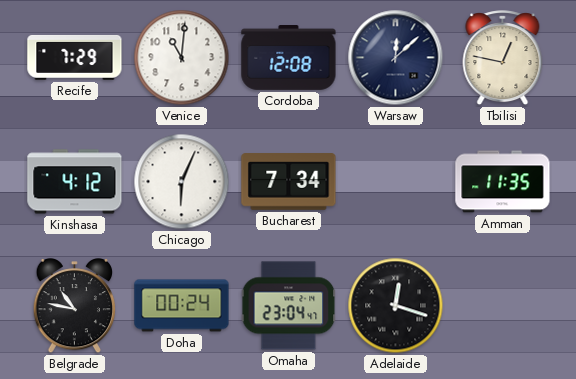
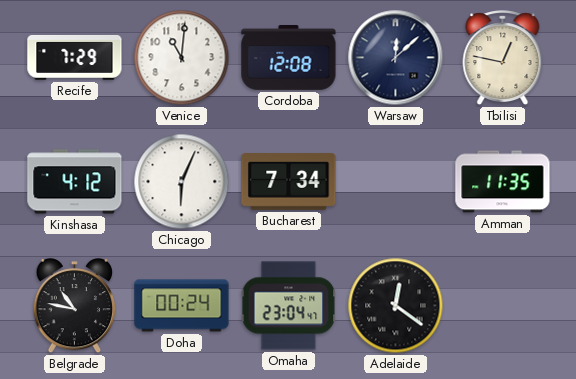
Adelaide: 12:18 -> 12:21
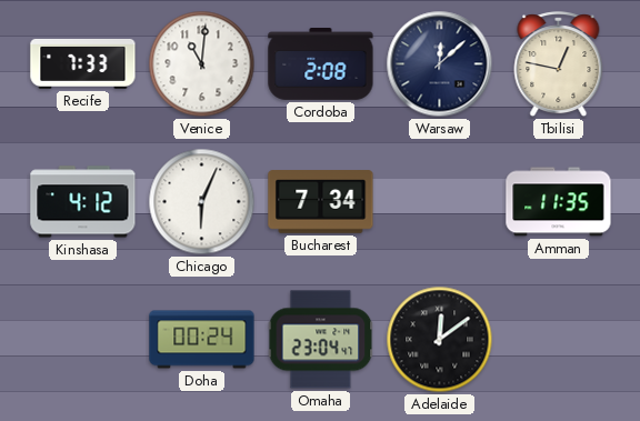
Recife: 7:29 -> 7:33
Cordoba: 12:08 -> 2:08
Belgrade: 10:47 -> none
Adelaide: 12:21 -> 12:09
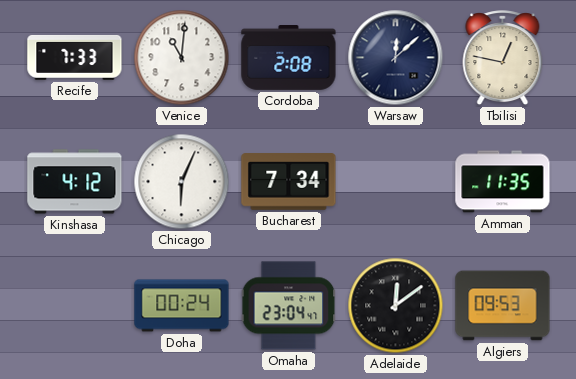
Algiers: none -> 09:53
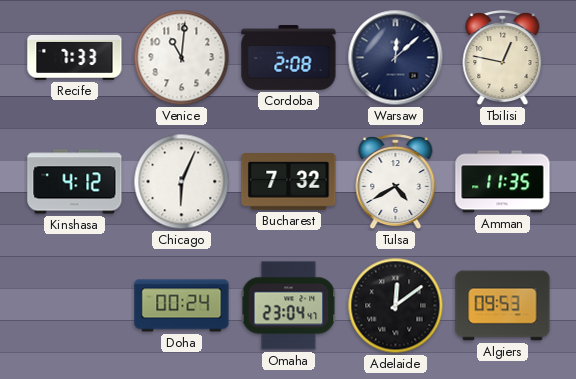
Bucharest: 7:34 -> 7:32
Tulsa: none -> 4:40
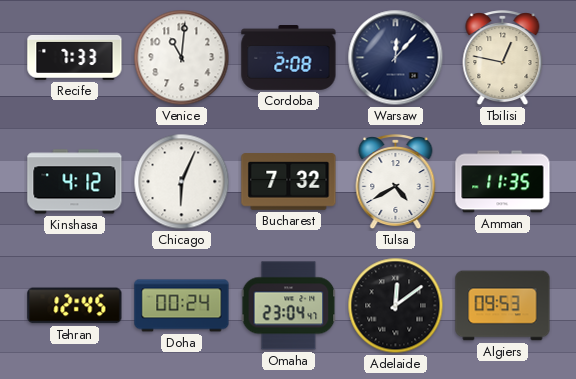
Warsaw: 12:08 -> 12:07
Tehran: none -> 12:45
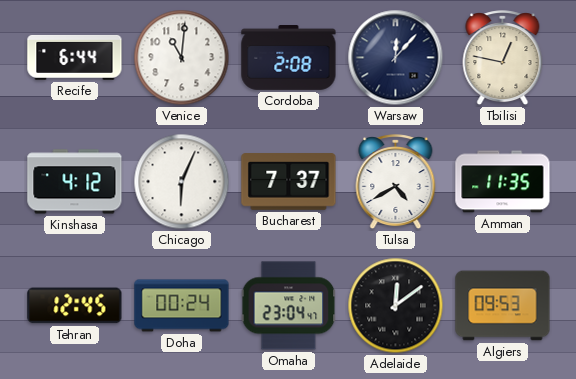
Recife: 7:33 -> 6:44
Bucharest: 7:32 -> 7:37
